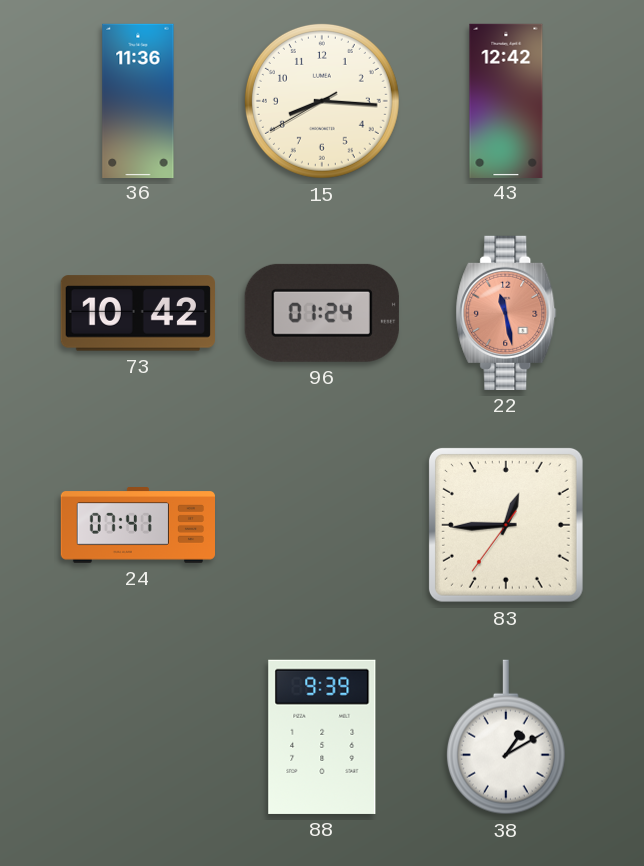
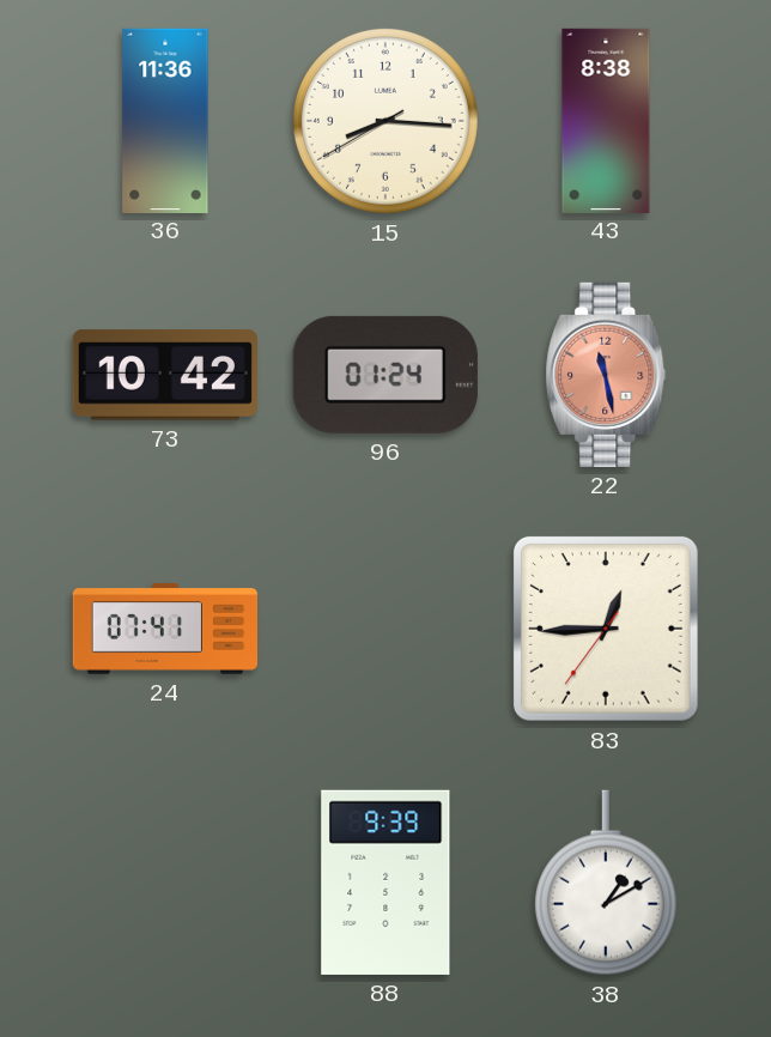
43: 12:42 -> 8:38
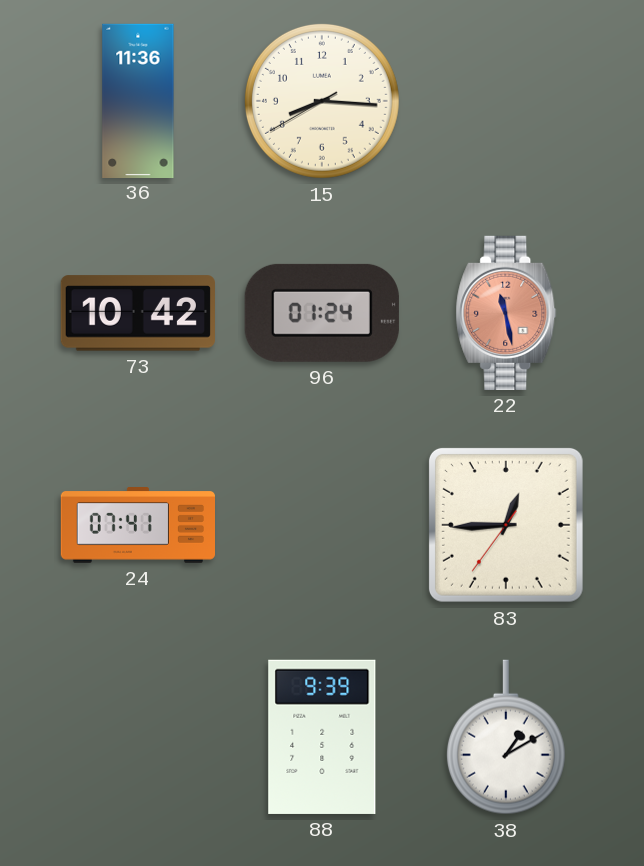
43: 8:38 -> none
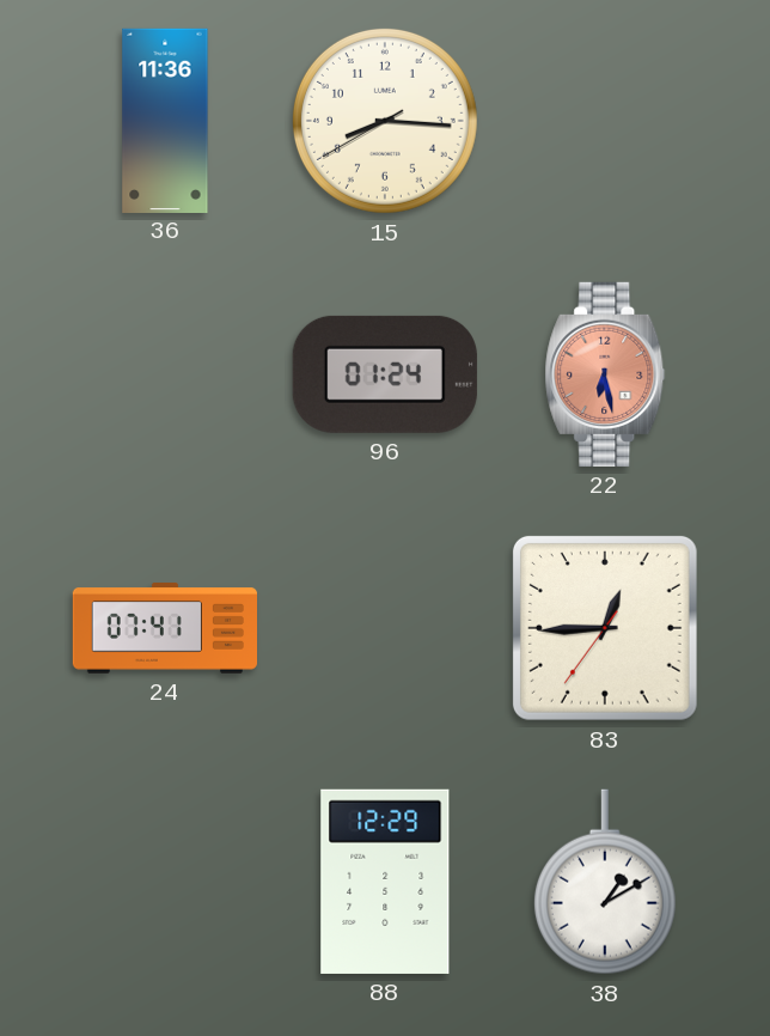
73: 10:42 -> none
22: 11:28 -> 6:28
88: 9:39 -> 12:29
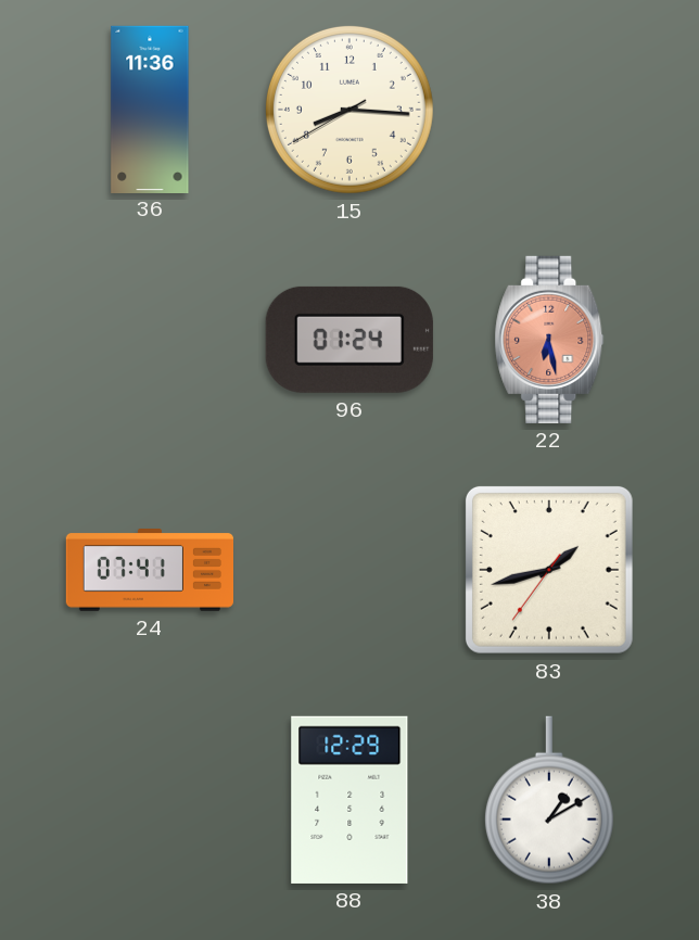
83: 12:44 -> 1:42
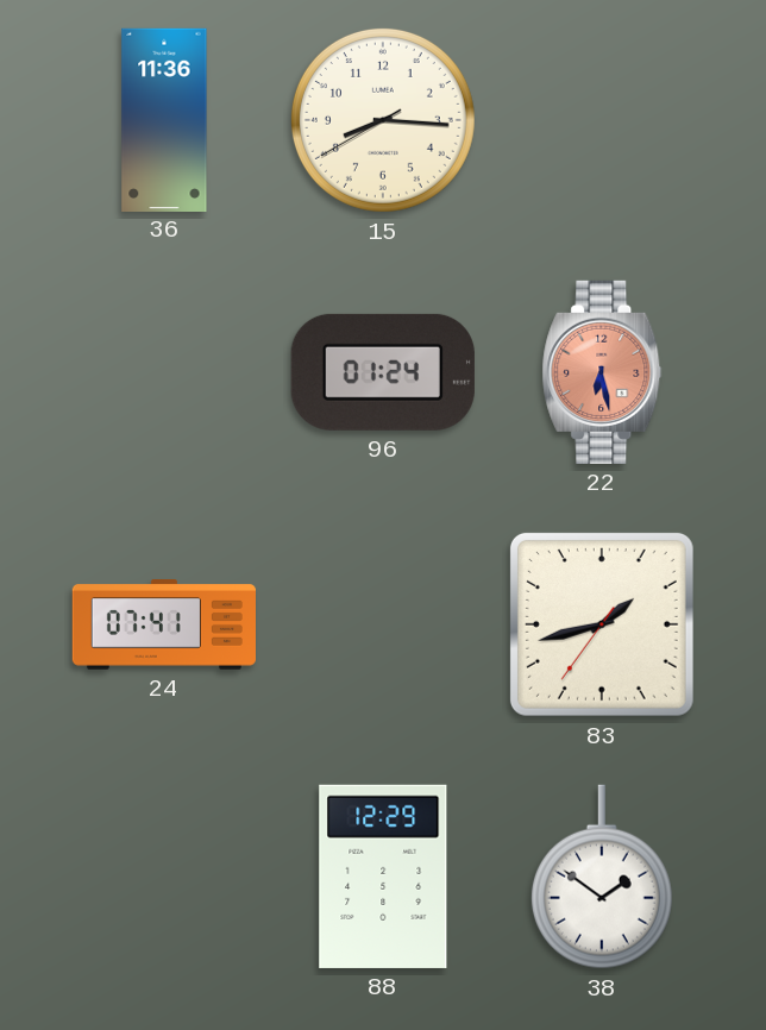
38: 1:10 -> 1:51
